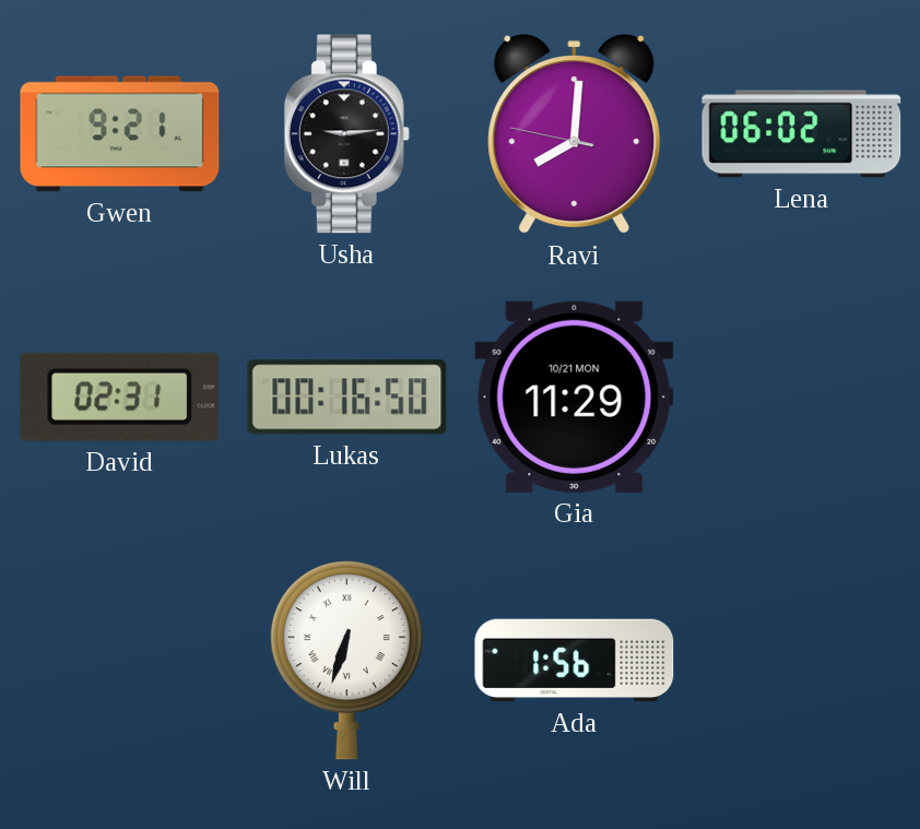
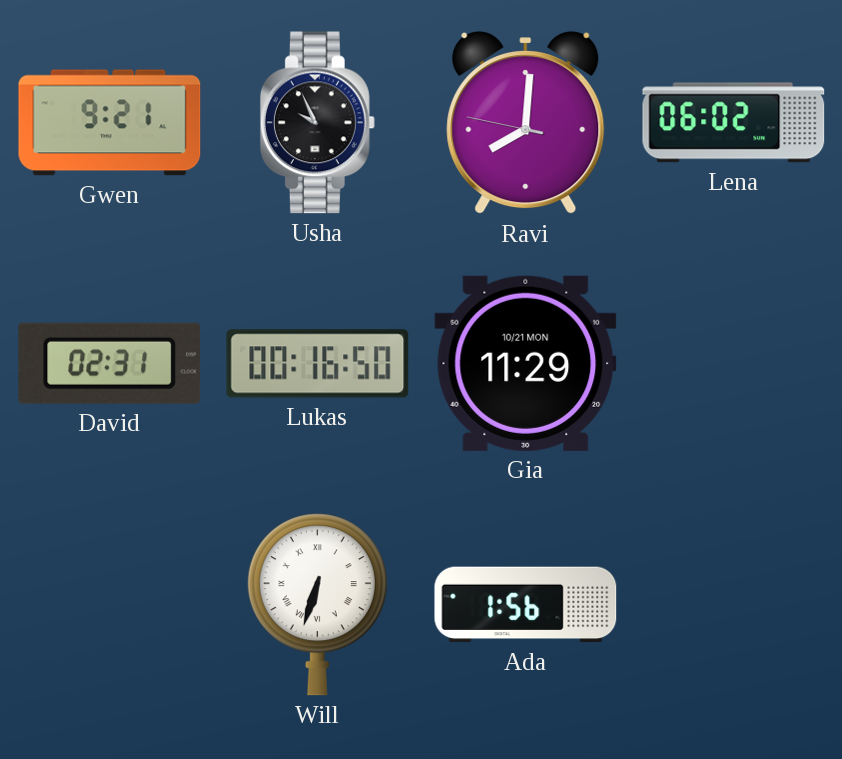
Usha: 9:14 -> 9:56
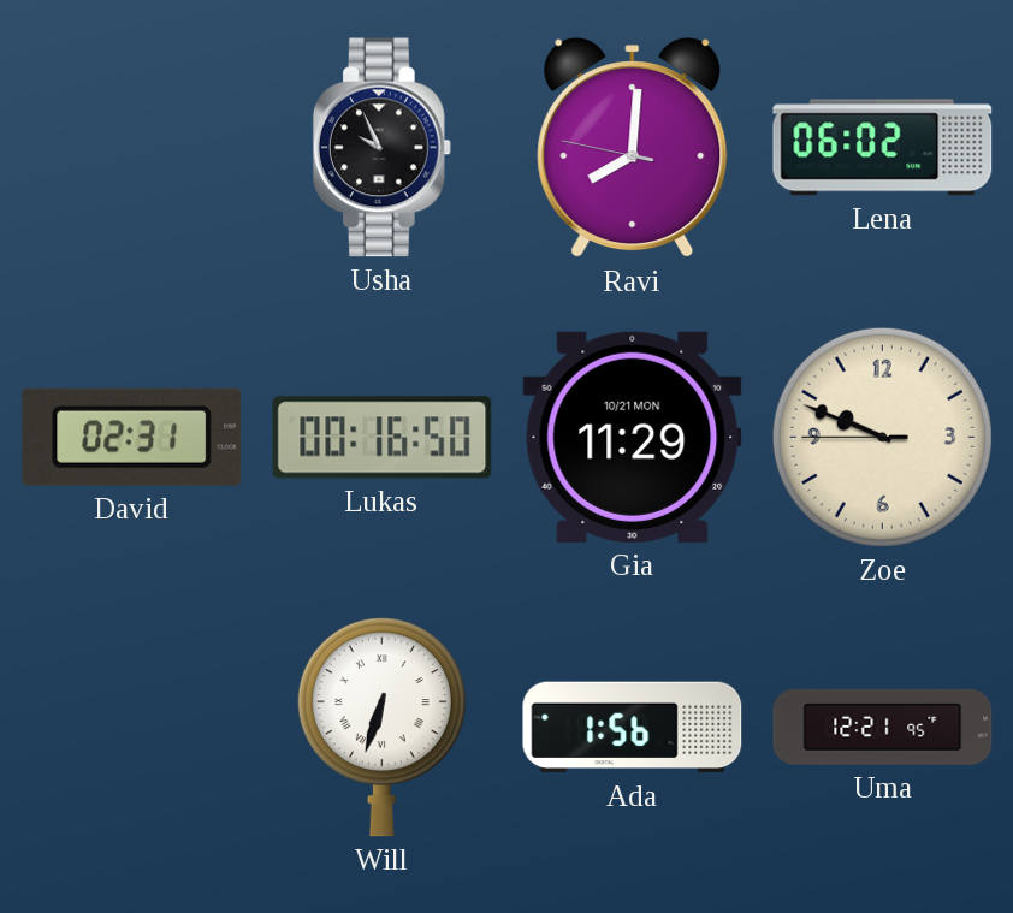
Gwen: 9:21 -> none
Zoe: none -> 9:48
Uma: none -> 12:21
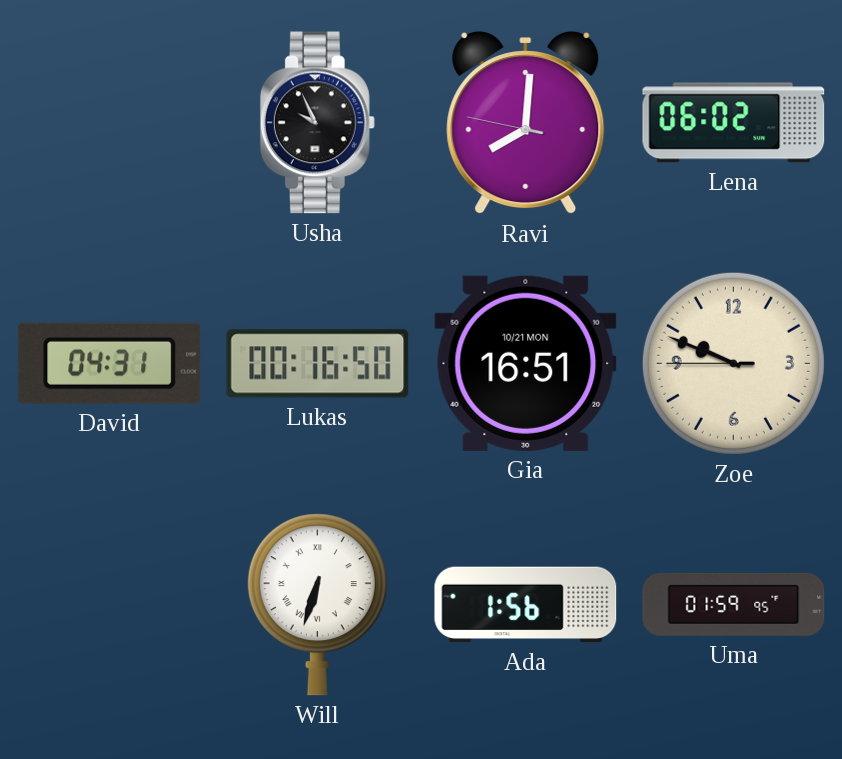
David: 02:31 -> 04:31
Gia: 11:29 -> 16:51
Uma: 12:21 -> 01:59
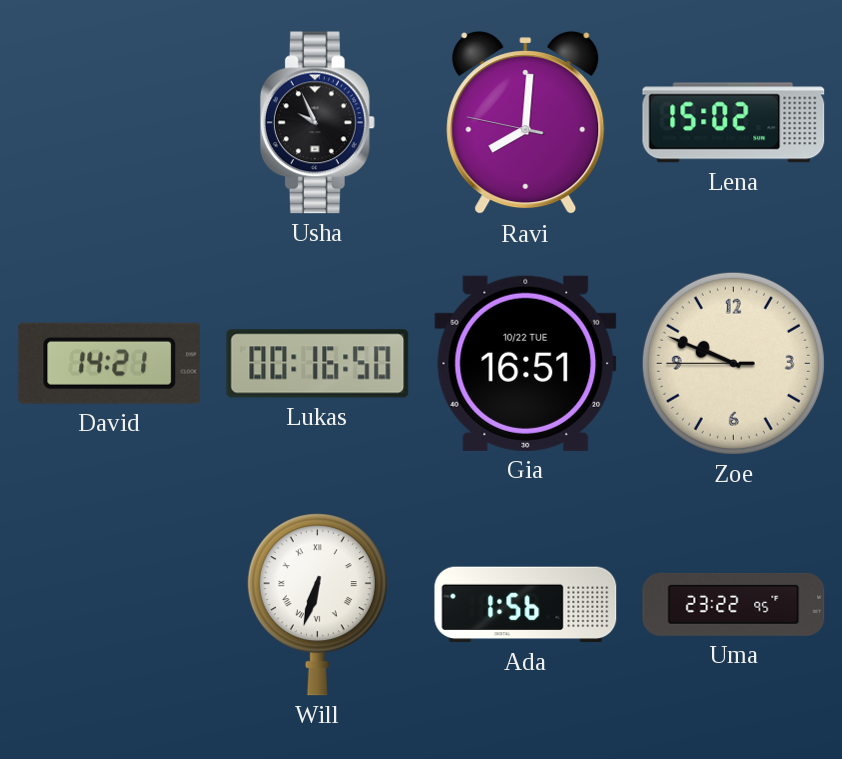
Lena: 06:02 -> 15:02
David: 04:31 -> 14:21
Gia date: 10/21 MON -> 10/22 TUE
Uma: 01:59 -> 23:22
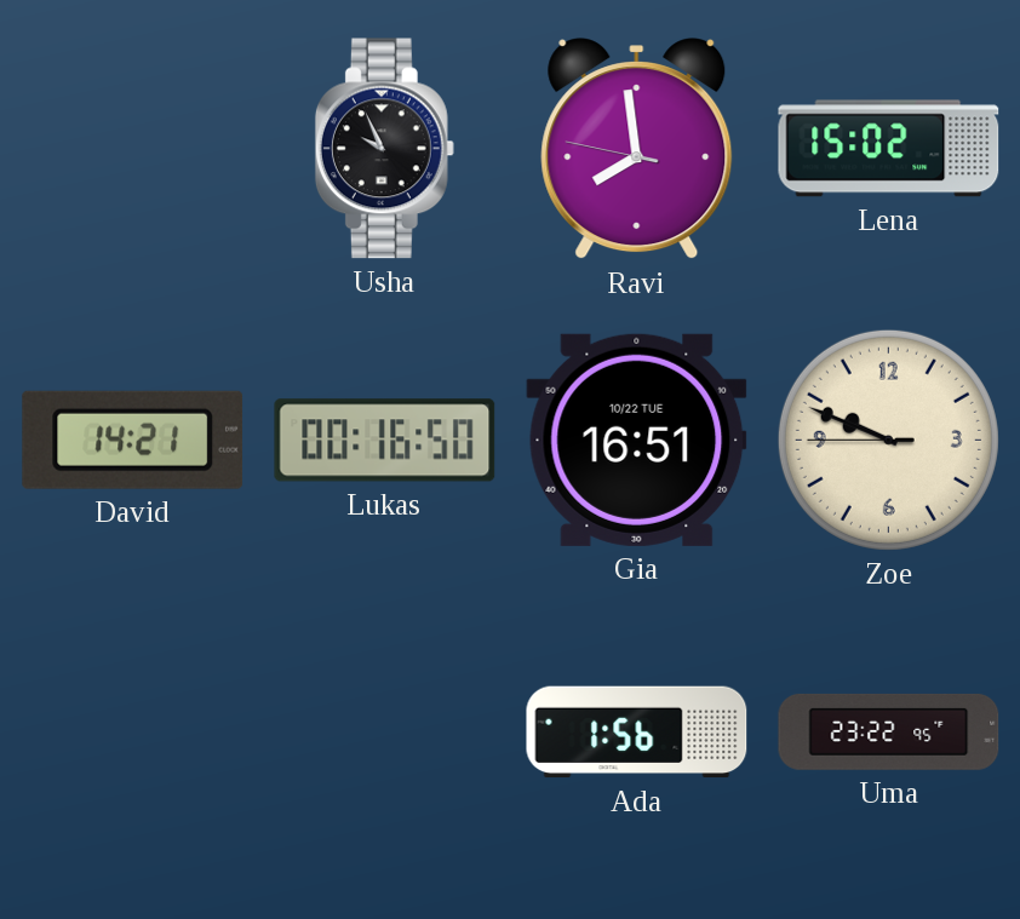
Ravi: 8:00 -> 7:58
Will: 6:33 -> none
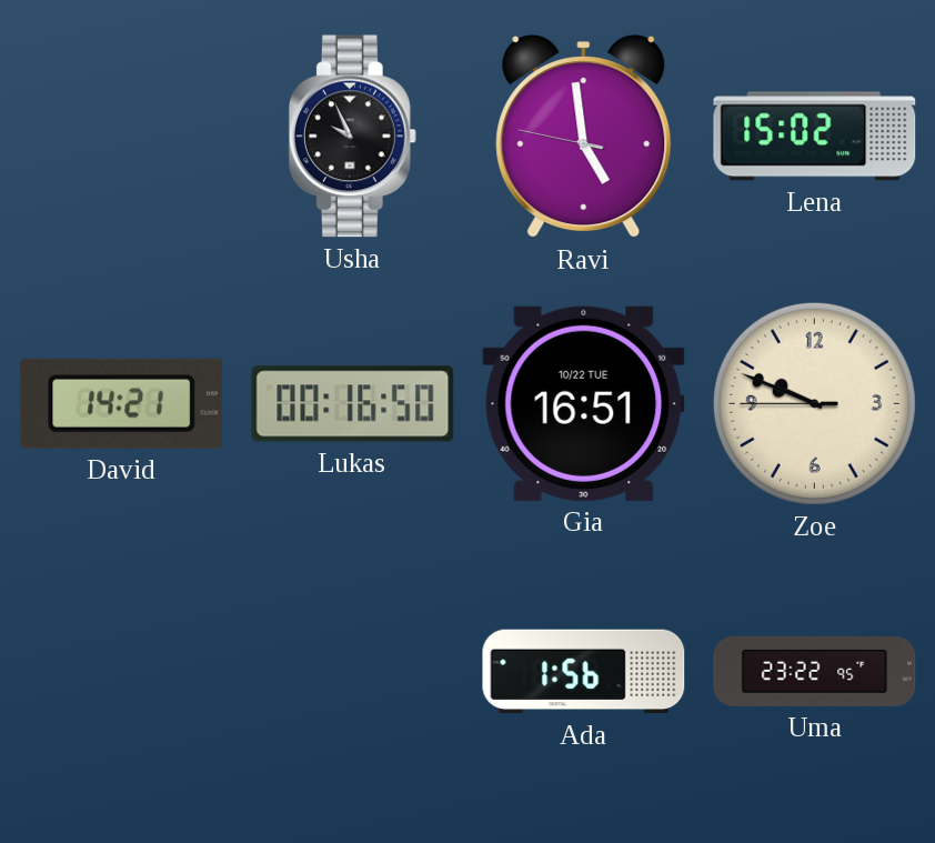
Ravi: 7:58 -> 4:58
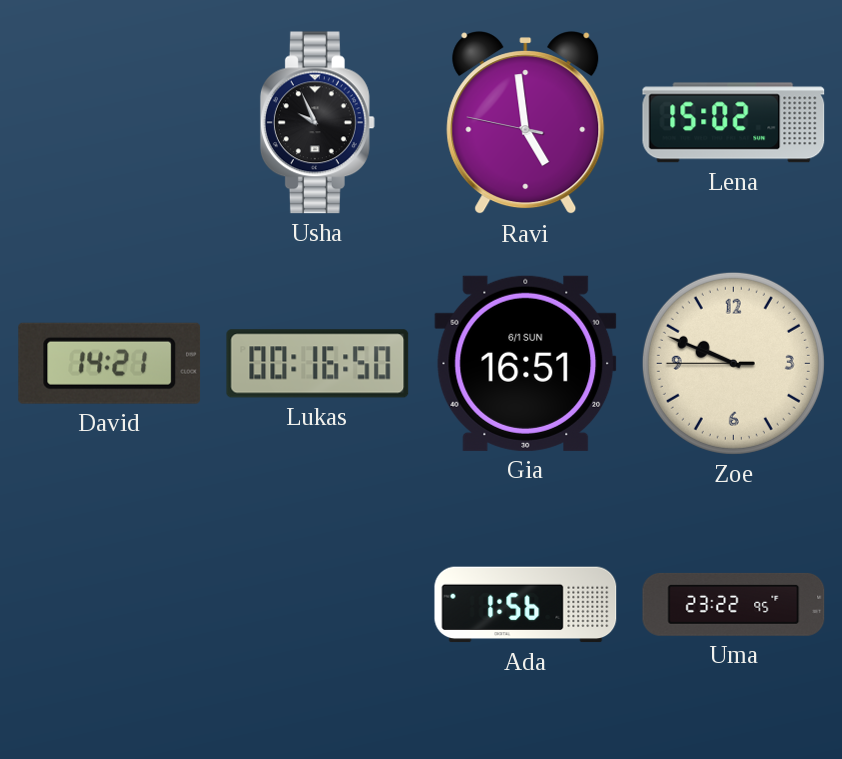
Gia date: 10/22 TUE -> 6/1 SUN
